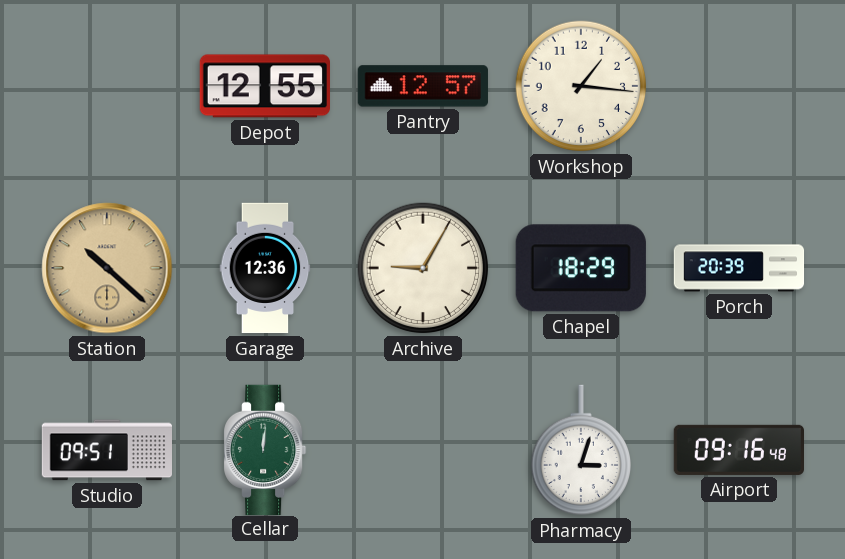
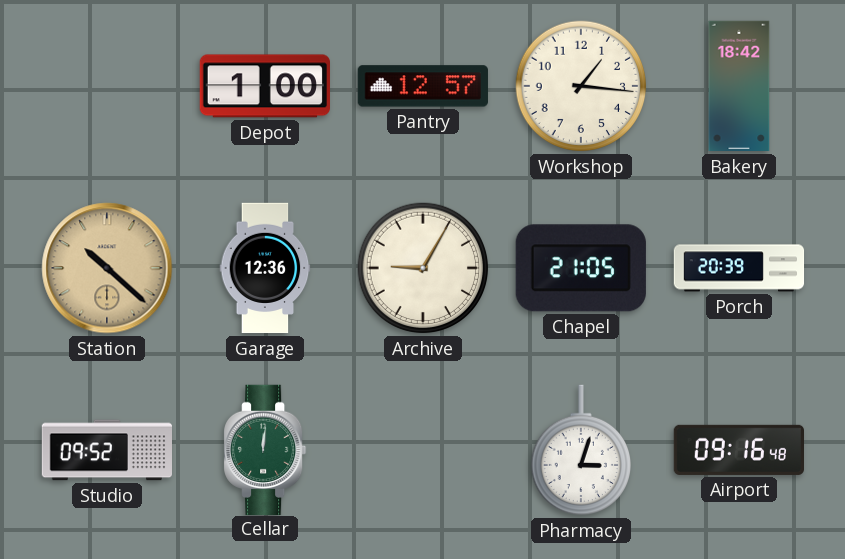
Depot: 12:55 -> 1:00
Bakery: none -> 18:42
Chapel: 18:29 -> 21:05
Studio: 09:51 -> 09:52
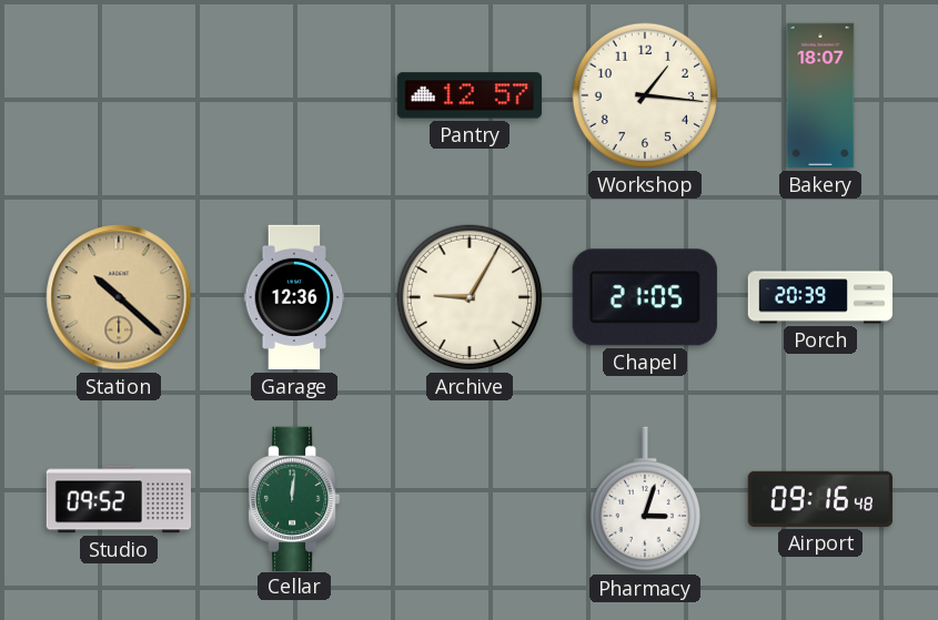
Depot: 1:00 -> none
Bakery: 18:42 -> 18:07
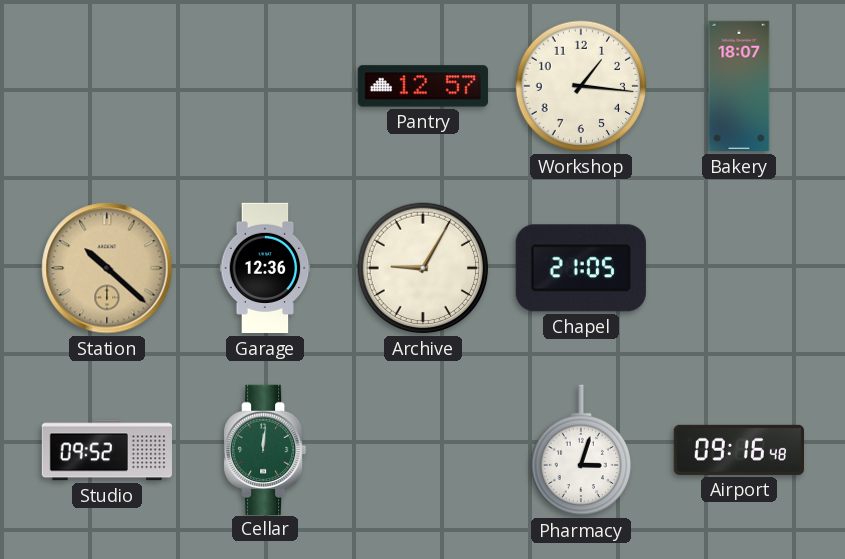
Porch: 20:39 -> none
